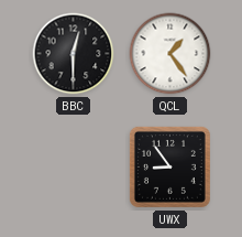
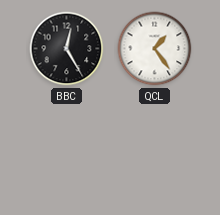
BBC: 12:30 -> 12:25
UWX: 8:54 -> none
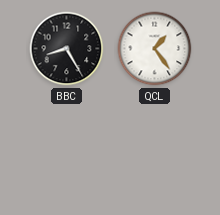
BBC: 12:25 -> 8:25
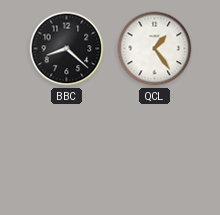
BBC: 8:25 -> 8:22
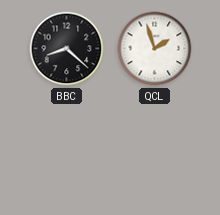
QCL: 1:24 -> 1:57
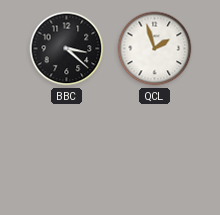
BBC: 8:22 -> 3:22
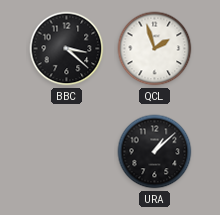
URA: none -> 1:08
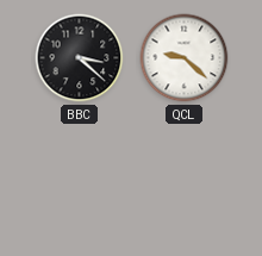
QCL: 1:57 -> 9:22
URA: 1:08 -> none
